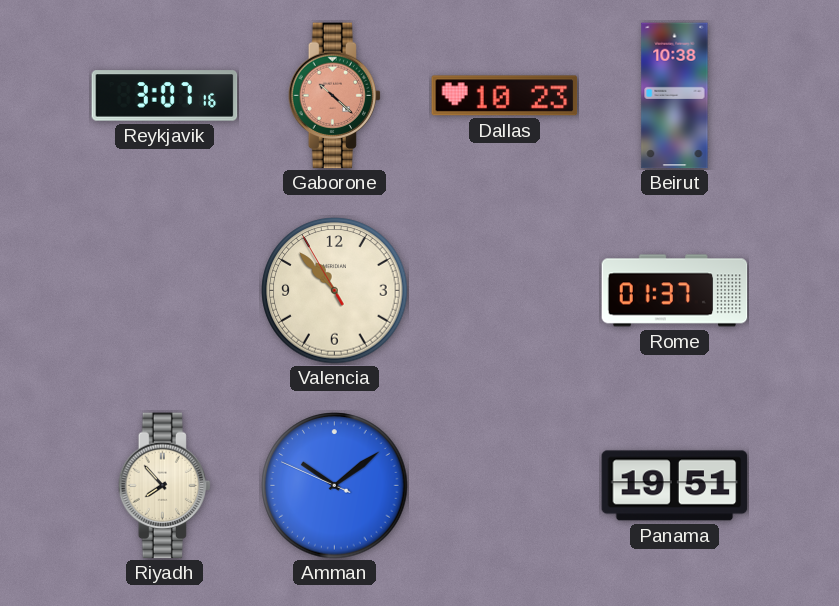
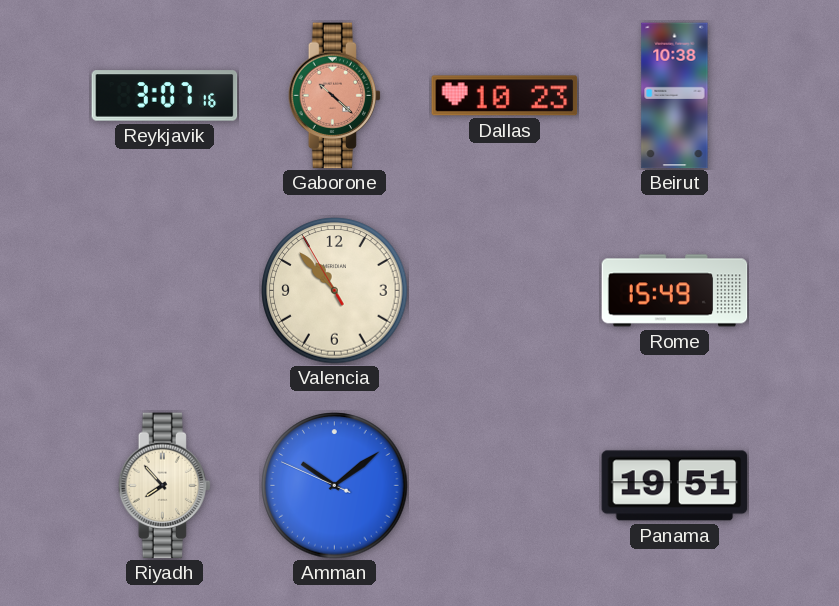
Rome: 01:37 -> 15:49
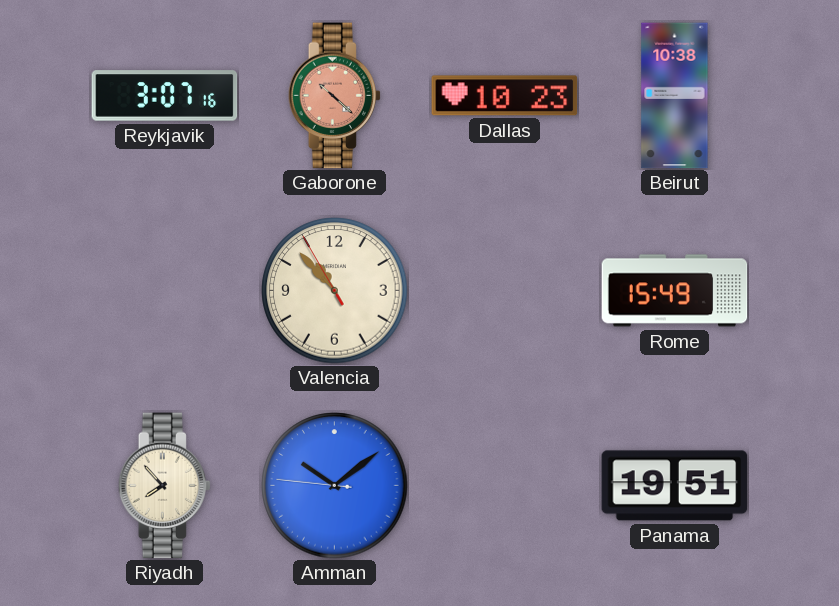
Amman: 10:08:49 -> 10:08:46
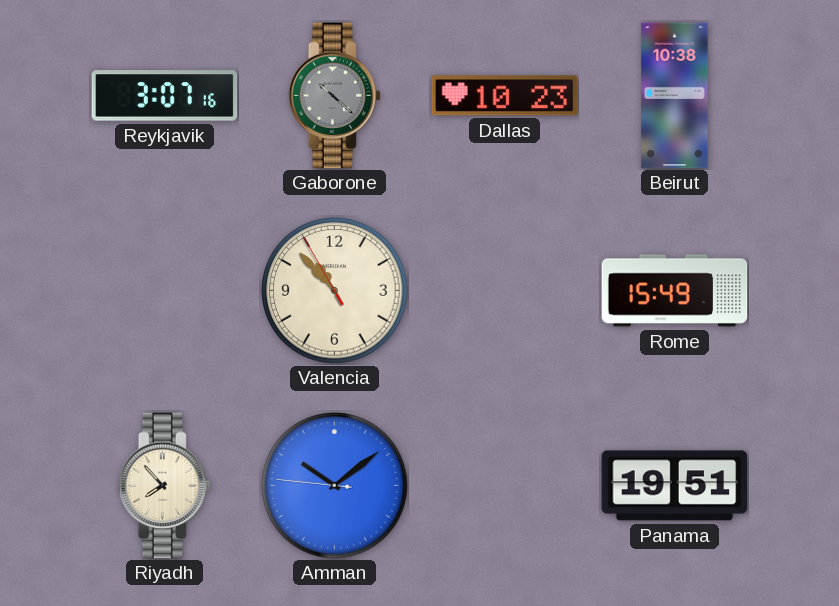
Gaborone dial: salmon -> grey
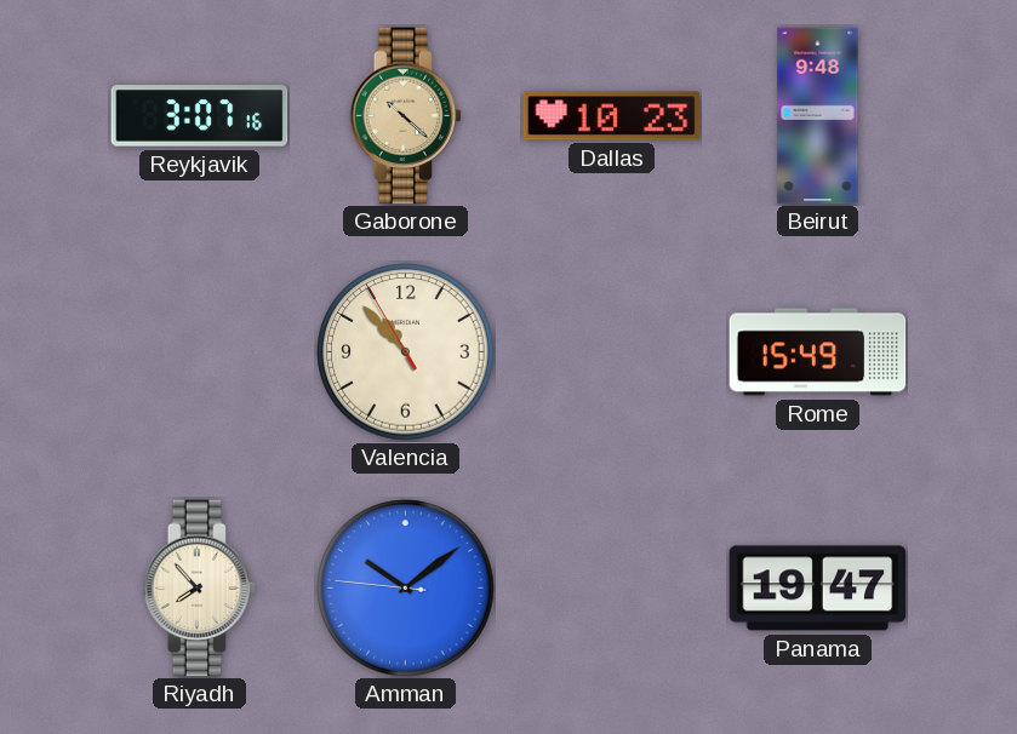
Gaborone dial: grey -> champagne
Beirut: 10:38 -> 9:48
Panama: 19:51 -> 19:47
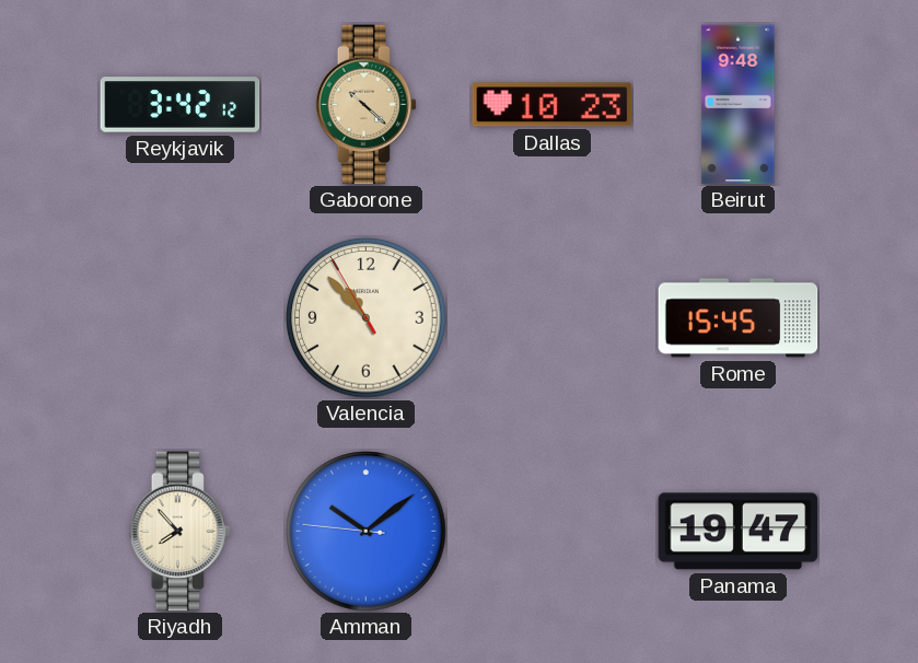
Reykjavik: 3:07 -> 3:42
Rome: 15:49 -> 15:45
